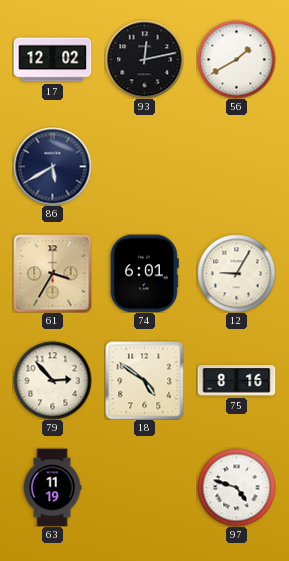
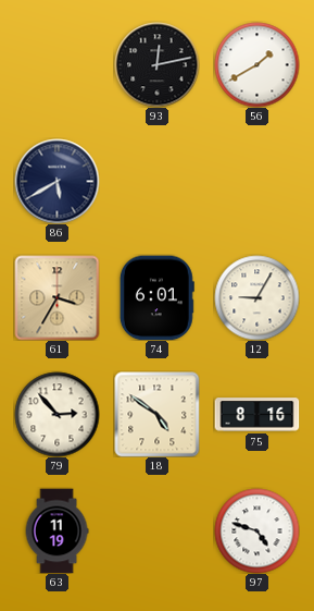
17: 12:02 -> none
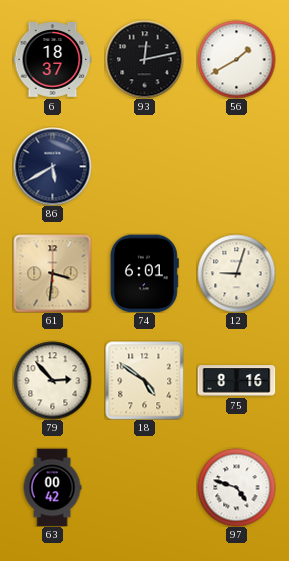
6: none -> 18:37
61: 3:35 -> 3:31
12: 9:05 -> 9:03
63: 11:19 -> 00:42
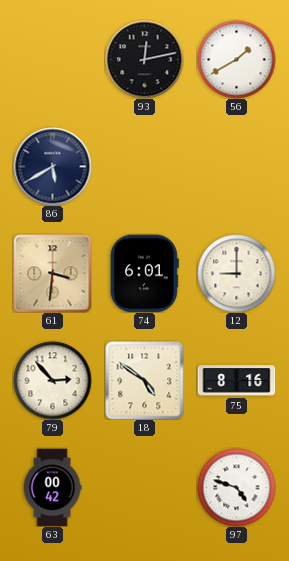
6: 18:37 -> none
12: 9:03 -> 9:00
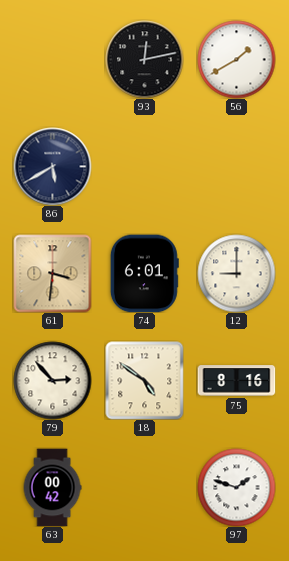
97: 4:48 -> 1:48
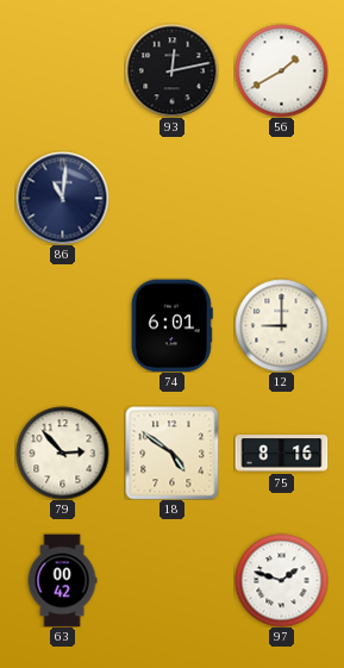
86: 5:40 -> 11:01
61: 3:31 -> none
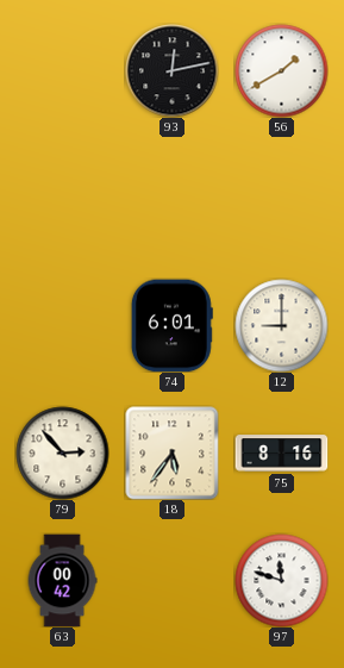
86: 11:01 -> none
18: 4:51 -> 5:36
97: 1:48 -> 11:48
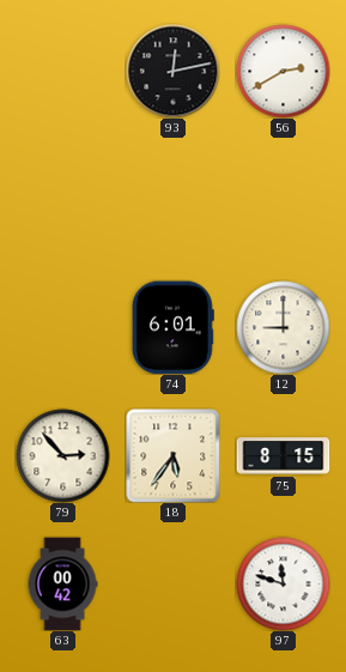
56: 1:40 -> 2:40
75: 8:16 -> 8:15
